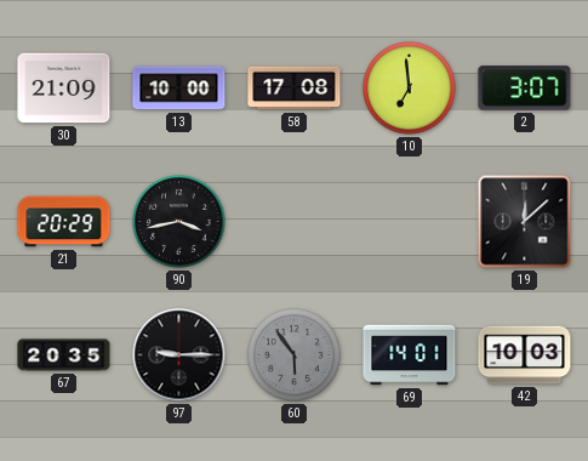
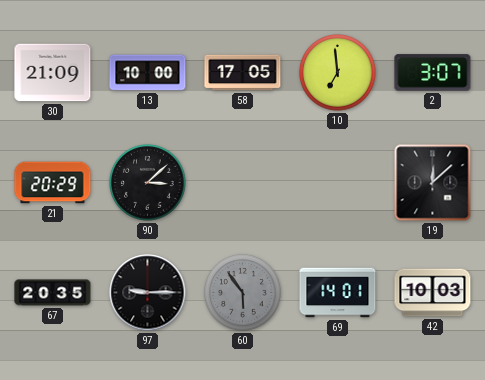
58: 17:08 -> 17:05
90: 3:43 -> 3:08
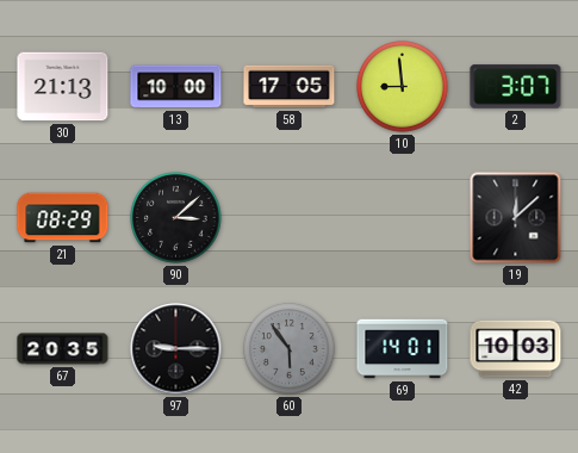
30: 21:09 -> 21:13
10: 6:59 -> 8:59
21: 20:29 -> 08:29
